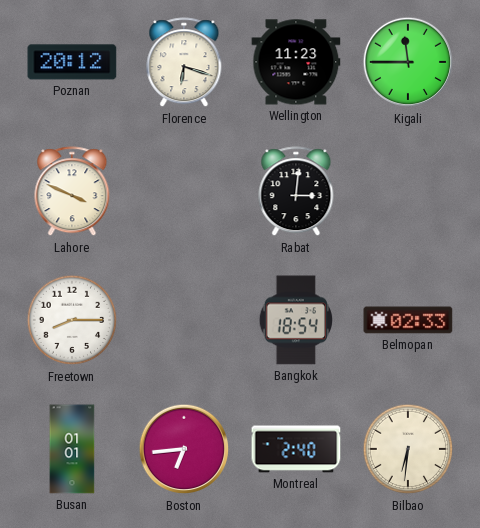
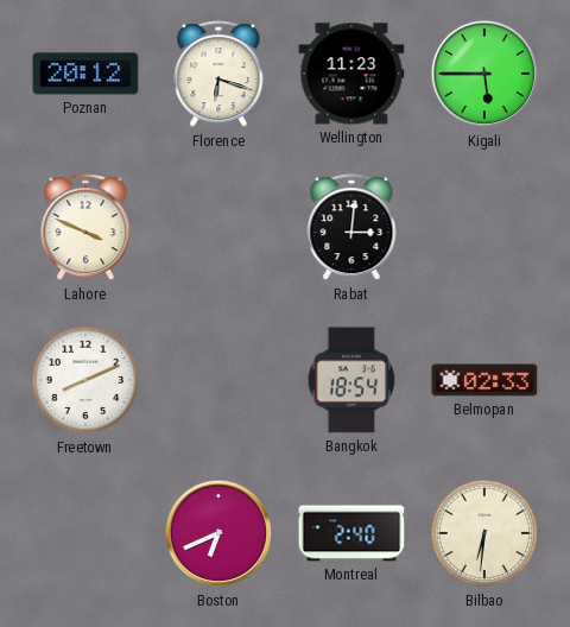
Kigali: 11:45 -> 5:45
Freetown: 8:15 -> 8:11
Busan: 01:01 -> none
Boston: 6:44 -> 6:41
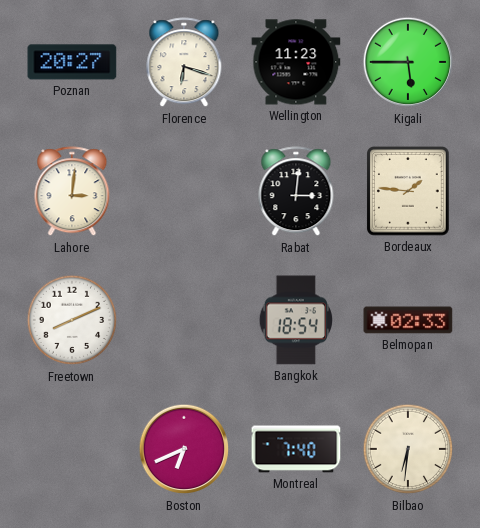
Poznan: 20:12 -> 20:27
Lahore: 3:49 -> 3:01
Bordeaux: none -> 1:46
Montreal: 2:40 -> 7:40
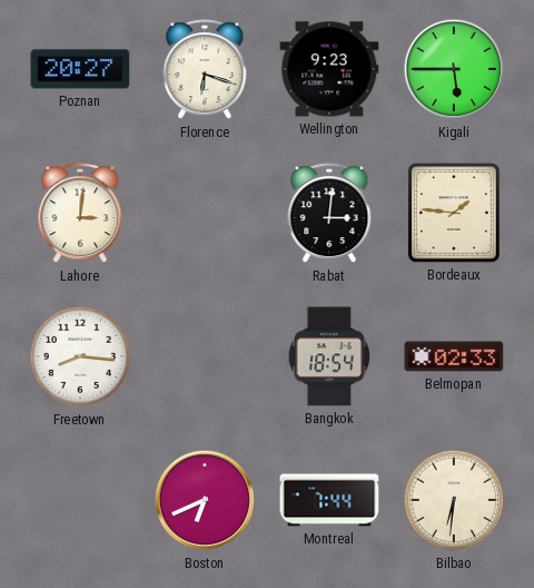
Wellington: 11:23 -> 9:23
Freetown: 8:11 -> 8:16
Montreal: 7:40 -> 7:44
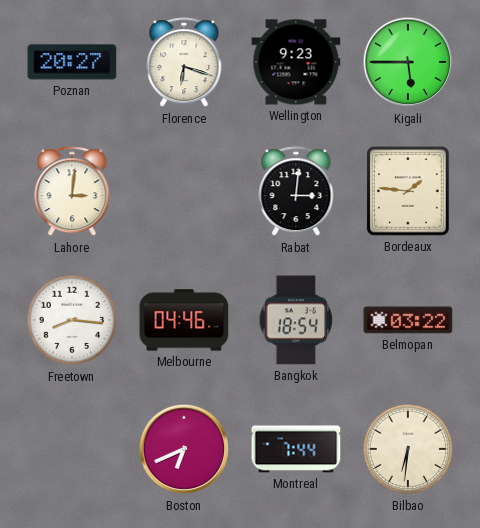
Melbourne: none -> 04:46
Belmopan: 02:33 -> 03:22
